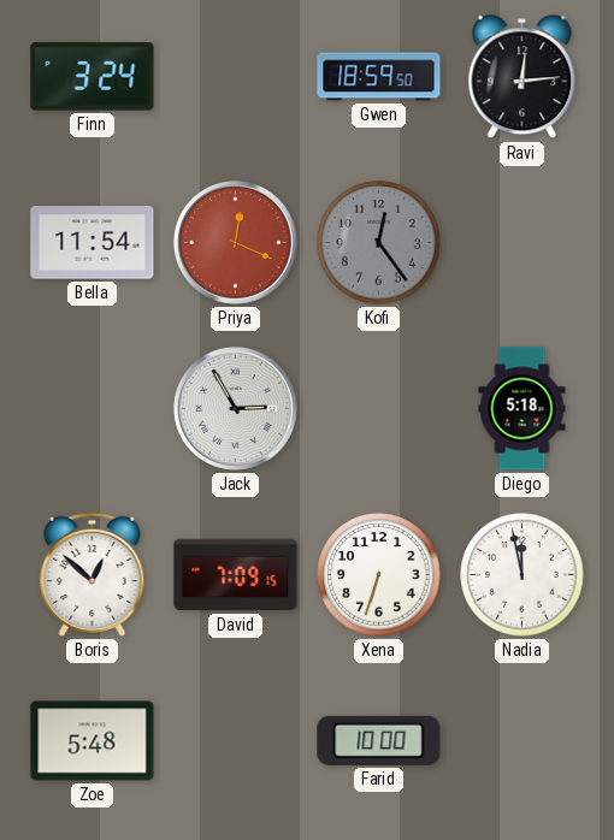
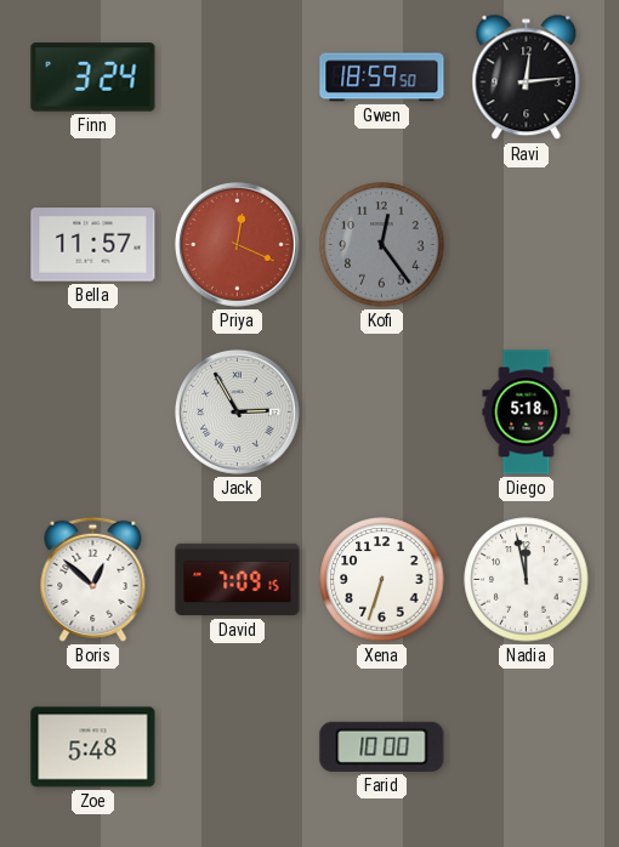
Bella: 11:54 -> 11:57
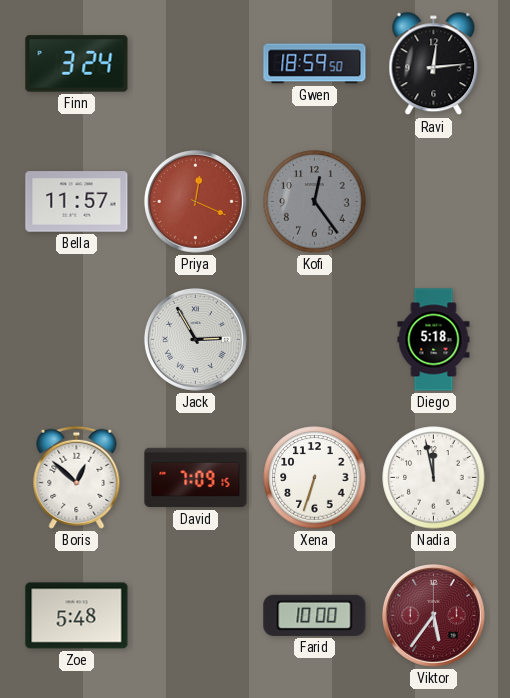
Viktor: none -> 5:36
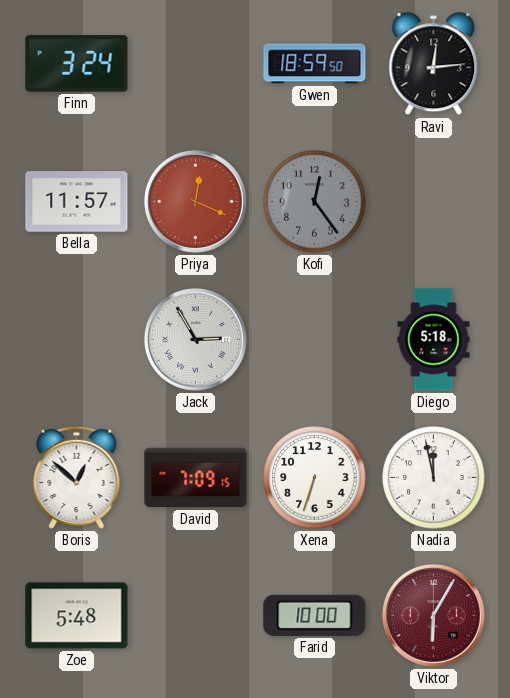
Viktor: 5:36 -> 6:05
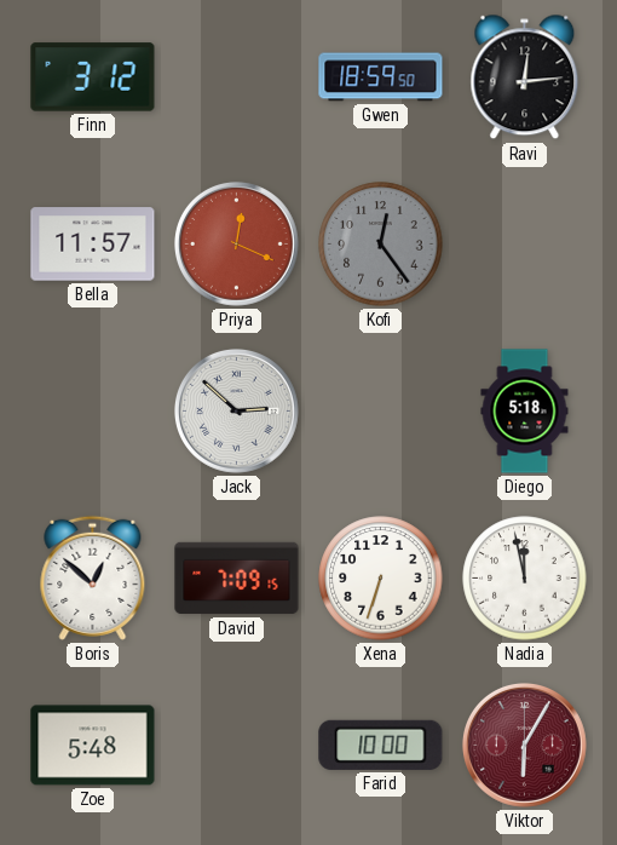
Finn: 3:24 -> 3:12
Jack: 2:55 -> 2:52
